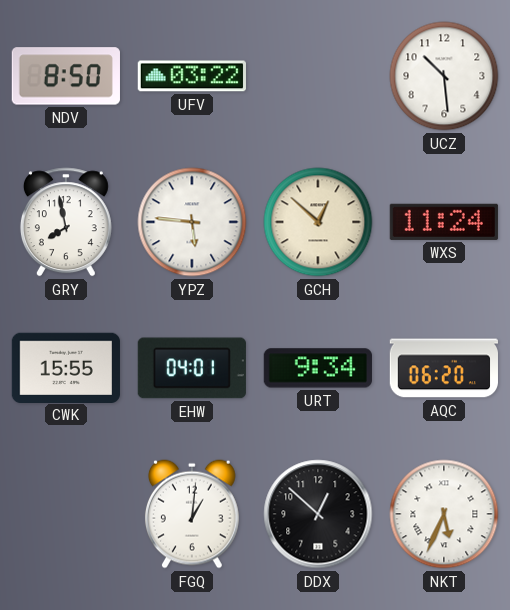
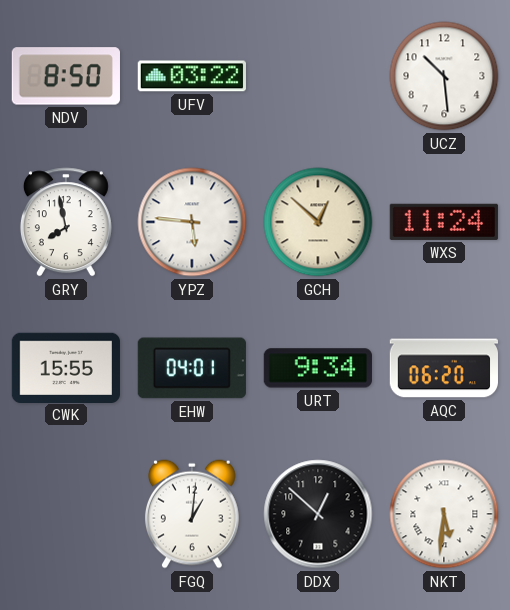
NKT: 5:34 -> 5:31
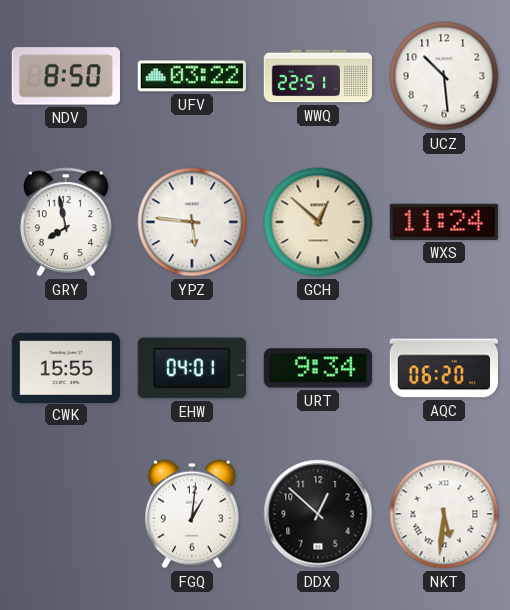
WWQ: none -> 22:51
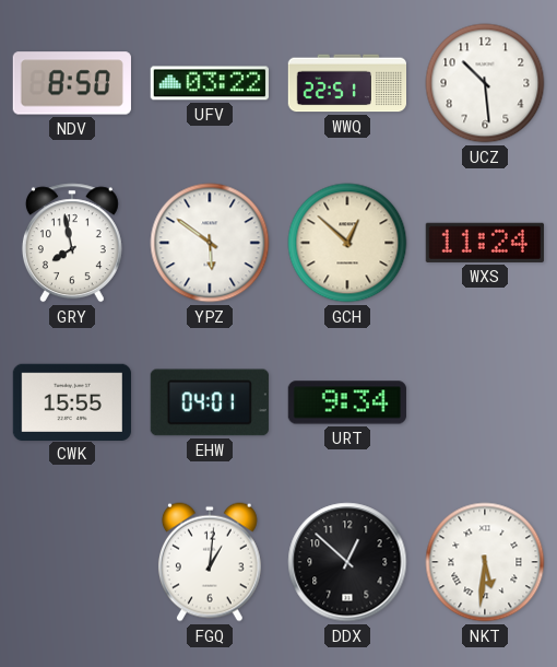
YPZ: 5:46 -> 5:51
AQC: 06:20 -> none
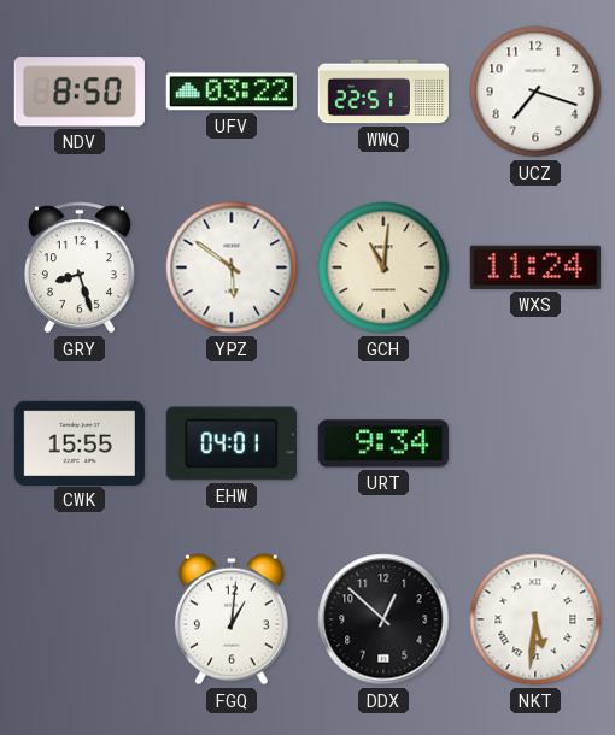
UCZ: 10:29 -> 7:18
GRY: 7:58 -> 8:27
GCH: 12:52 -> 11:01
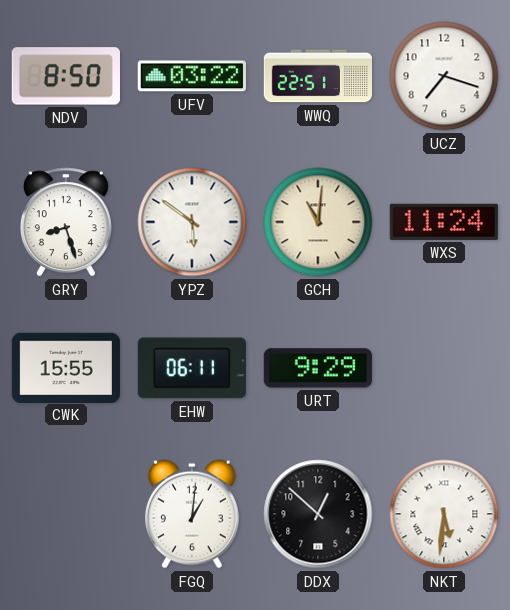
EHW: 04:01 -> 06:11
URT: 9:34 -> 9:29
